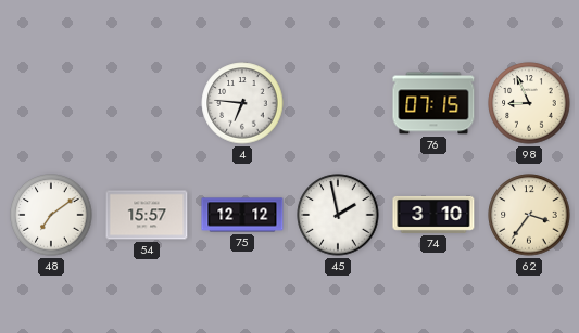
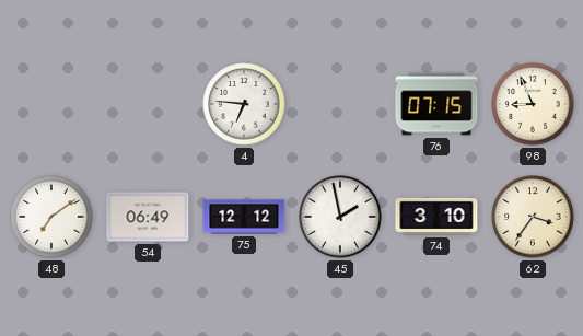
54: 15:57 -> 06:49
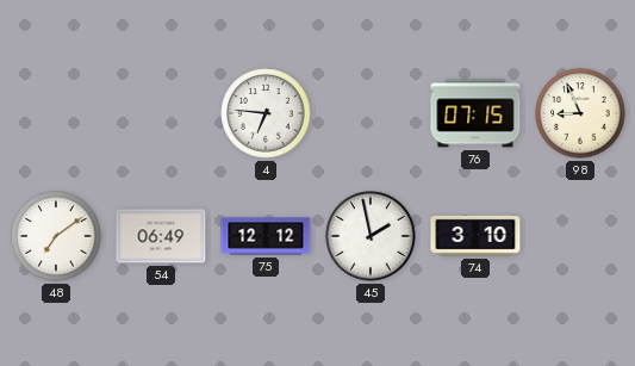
62: 3:36 -> none
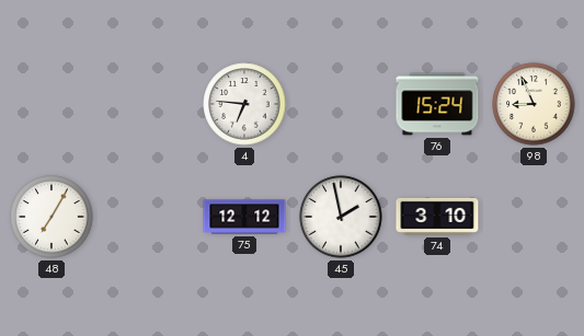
76: 07:15 -> 15:24
48: 7:09 -> 7:05
54: 06:49 -> none
